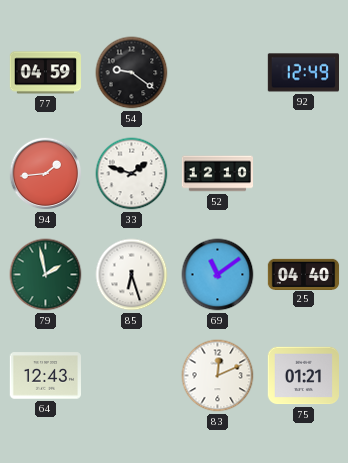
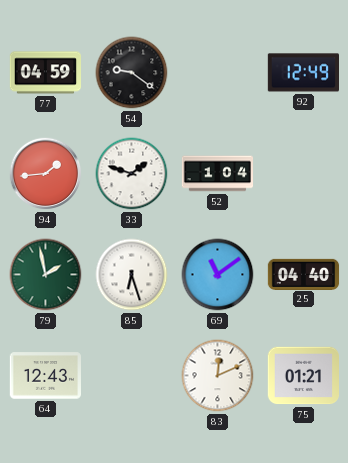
52: 12:10 -> 1:04
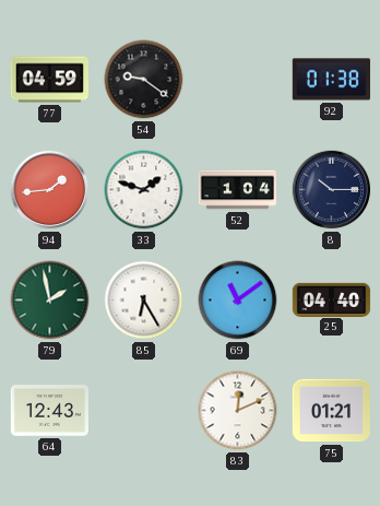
92: 12:49 -> 01:38
8: none -> 10:15
85: 6:27 -> 6:25
